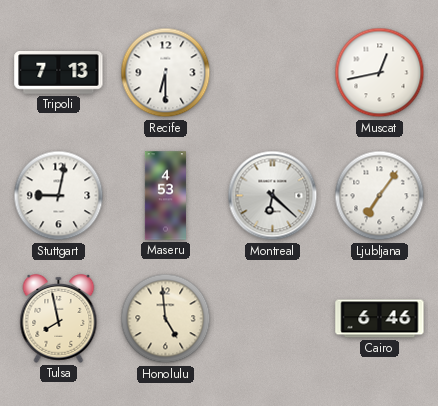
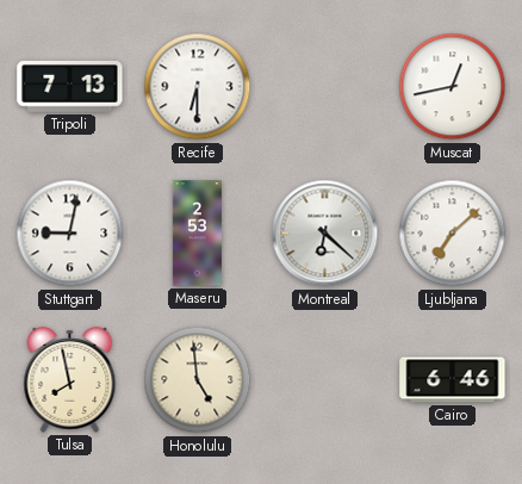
Maseru: 4:53 -> 2:53
Ljubljana: 7:06 -> 7:08
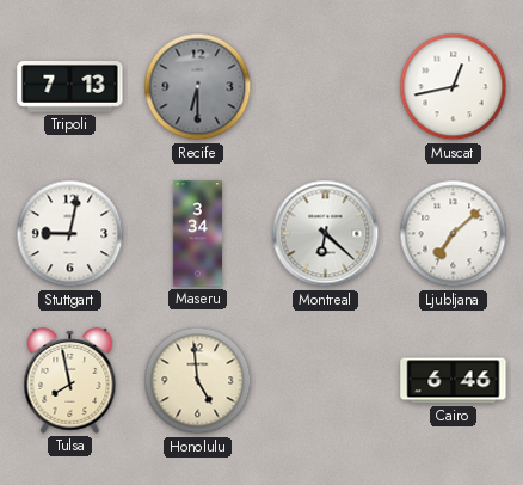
Recife dial: white -> grey
Maseru: 2:53 -> 3:34
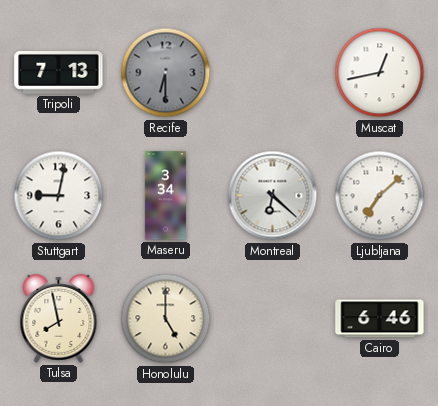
Honolulu: 4:59 -> 5:00
